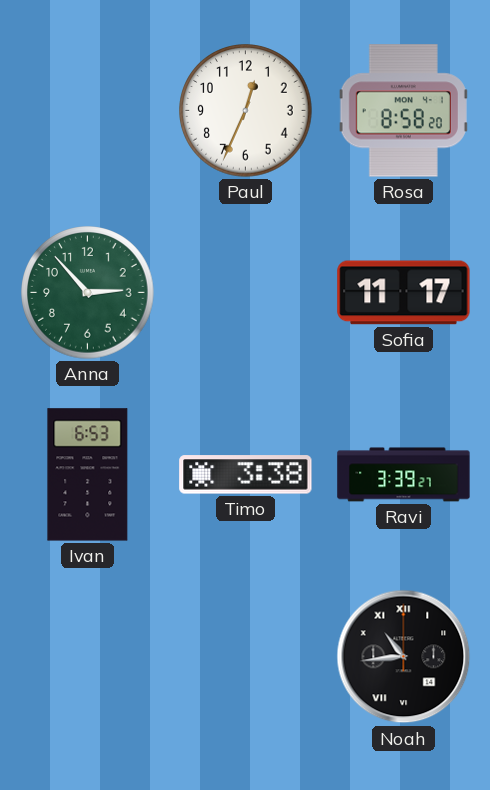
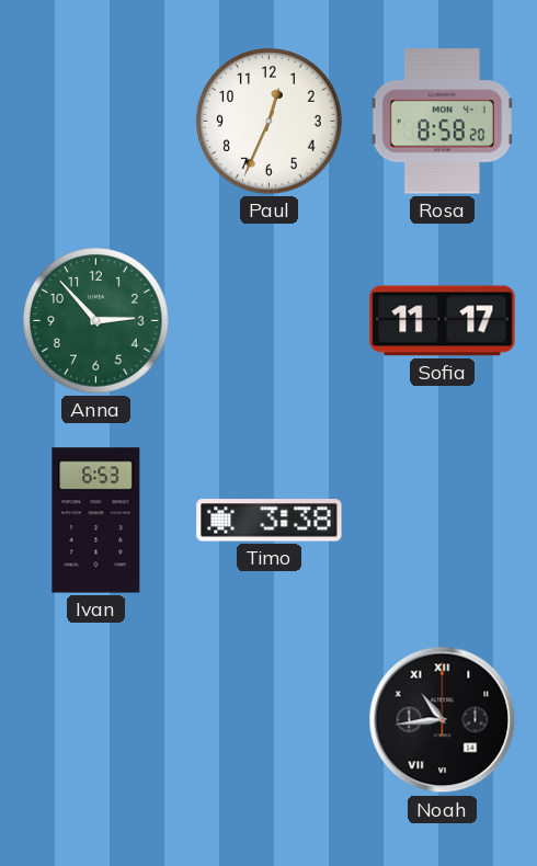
Ravi: 3:39 -> none
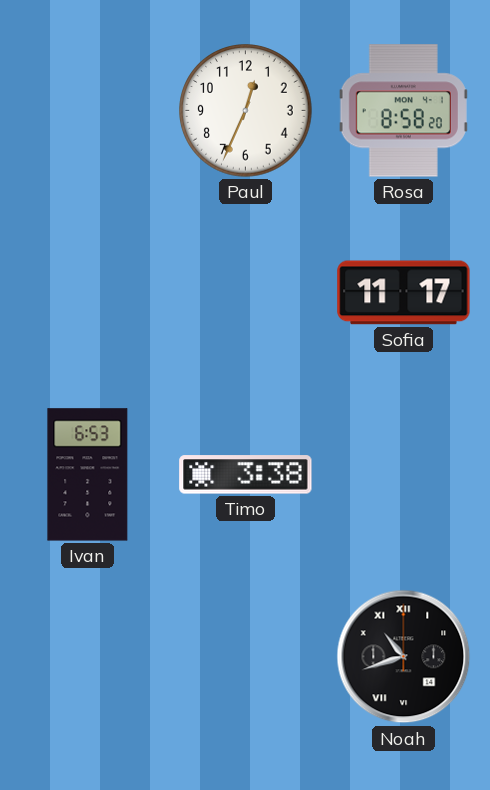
Anna: 2:53 -> none
Noah: 10:44 -> 10:42
